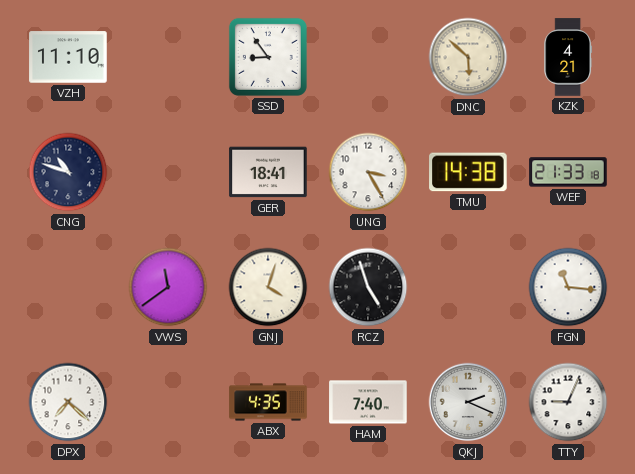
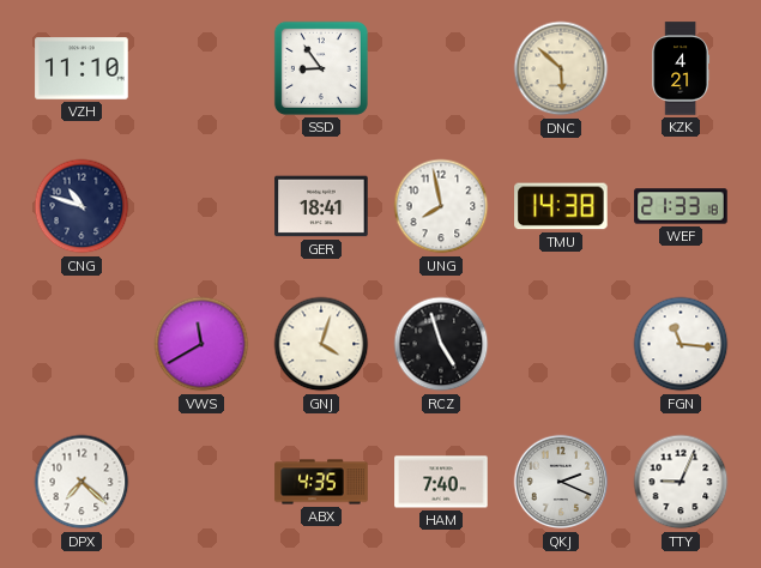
UNG: 3:25 -> 7:58
VWS: 11:39 -> 11:40
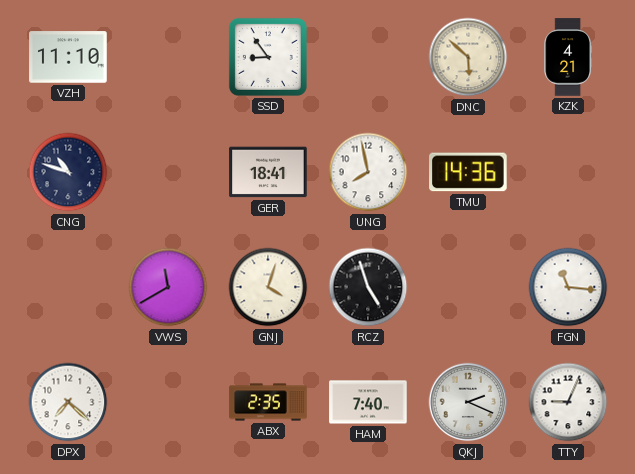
TMU: 14:38 -> 14:36
WEF: 21:33 -> none
ABX: 4:35 -> 2:35
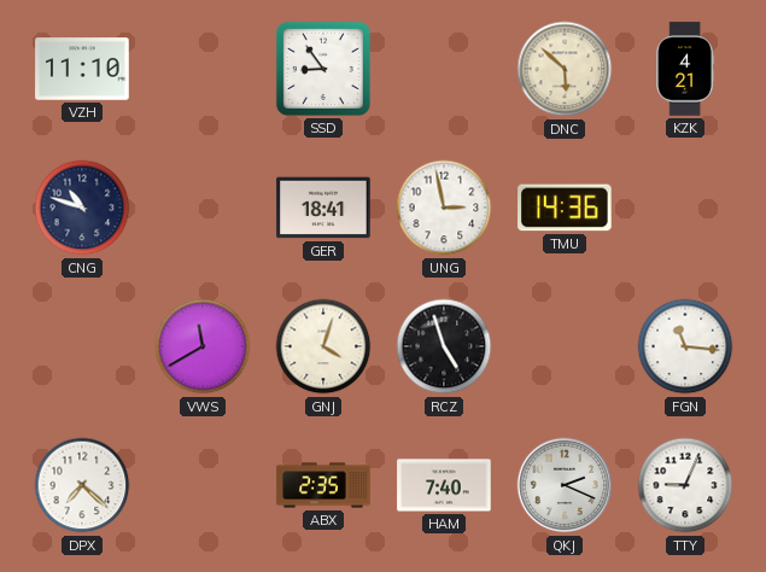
UNG: 7:58 -> 2:58
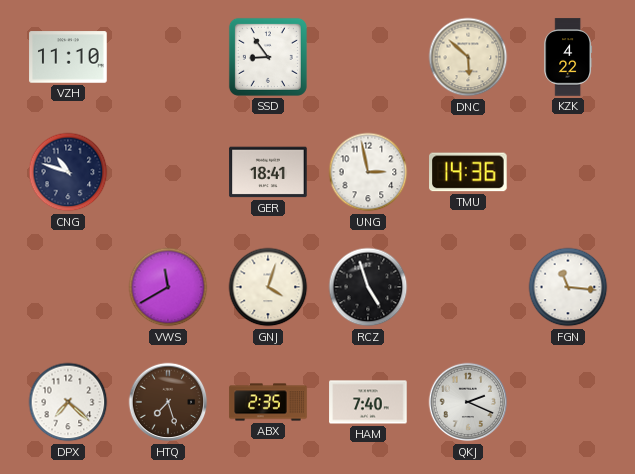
KZK: 4:21 -> 4:22
HTQ: none -> 7:27
TTY: 9:04 -> none
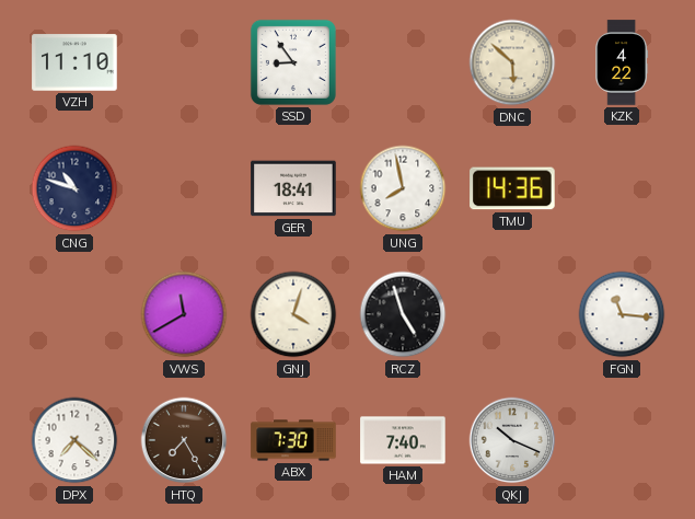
UNG: 2:58 -> 7:58
HTQ: 7:27 -> 7:25
ABX: 2:35 -> 7:30
QKJ: 2:19 -> 10:19
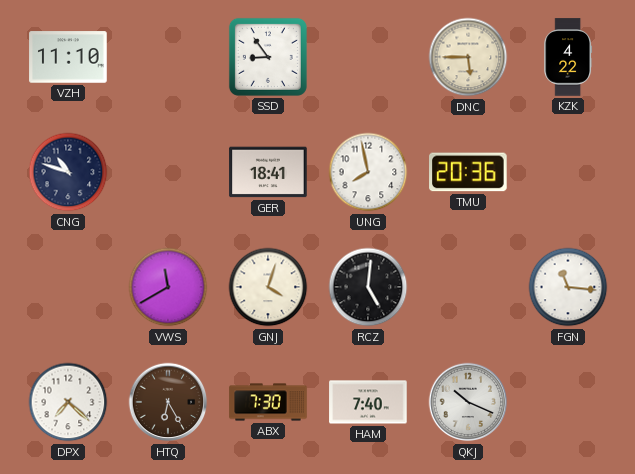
DNC: 5:52 -> 5:45
TMU: 14:36 -> 20:36
RCZ: 4:57 -> 5:01
HTQ: 7:25 -> 6:25
